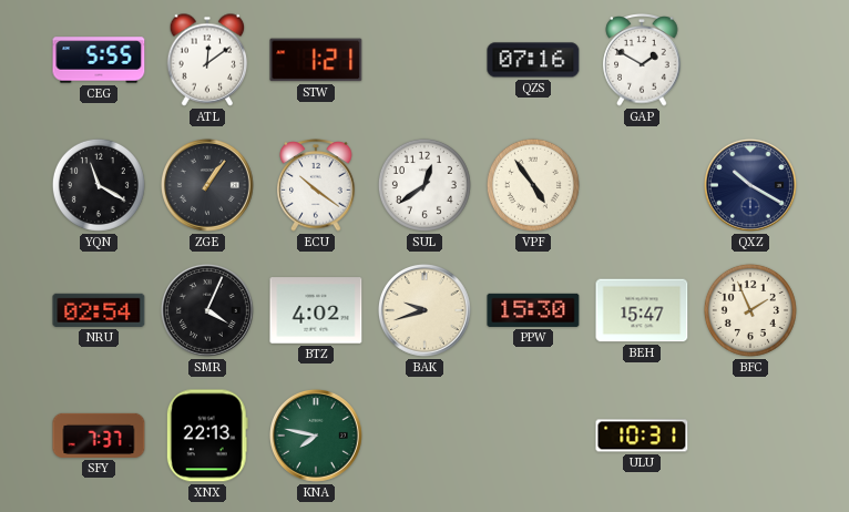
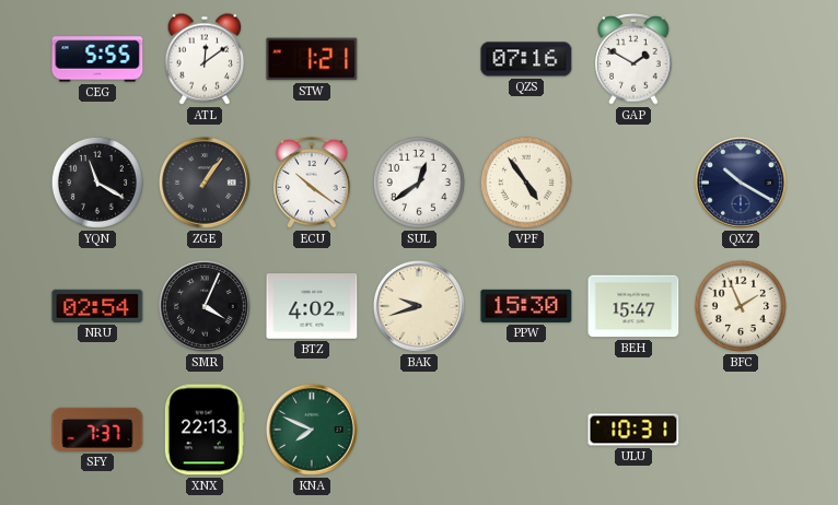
KNA: 7:47 -> 7:49
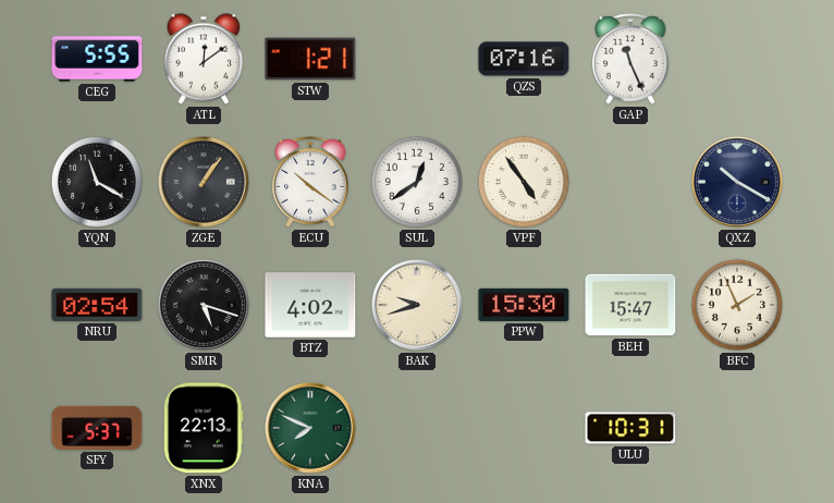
GAP: 1:50 -> 11:26
SMR: 4:04 -> 5:18
SFY: 7:37 -> 5:37
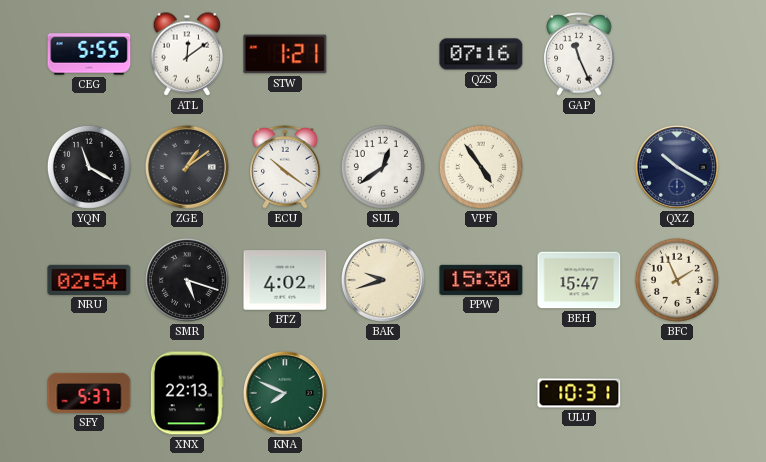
ZGE: 1:06 -> 1:09
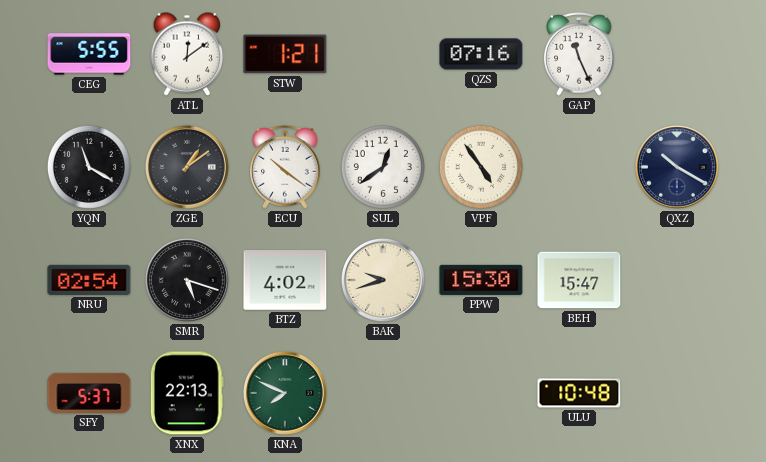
BFC: 1:56 -> none
ULU: 10:31 -> 10:48
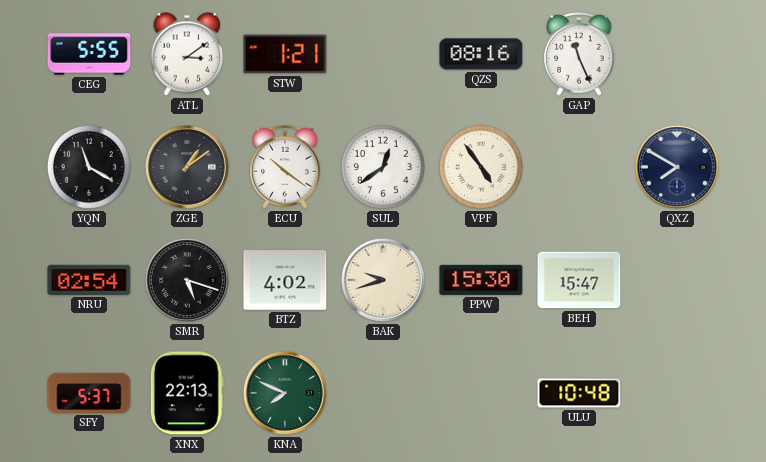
ATL: 12:09 -> 3:09
QZS: 07:16 -> 08:16
QXZ: 10:20 -> 7:50
